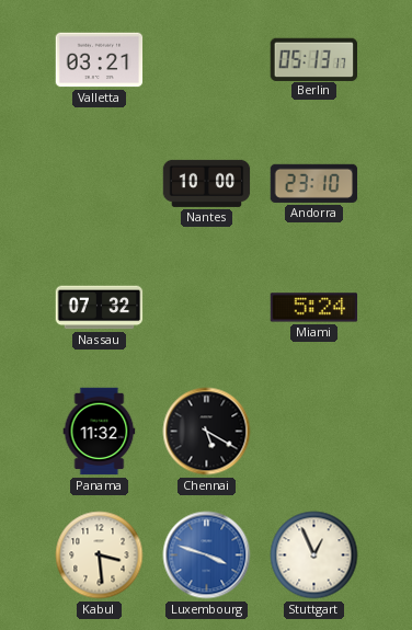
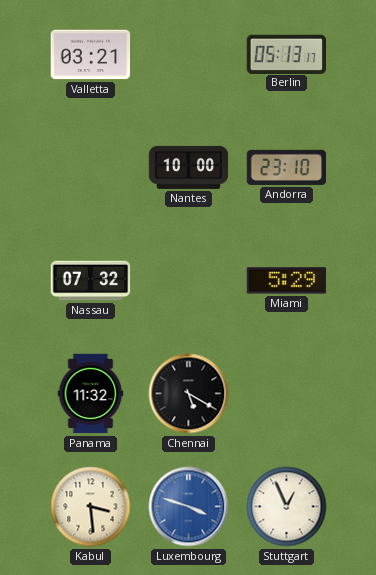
Miami: 5:24 -> 5:29
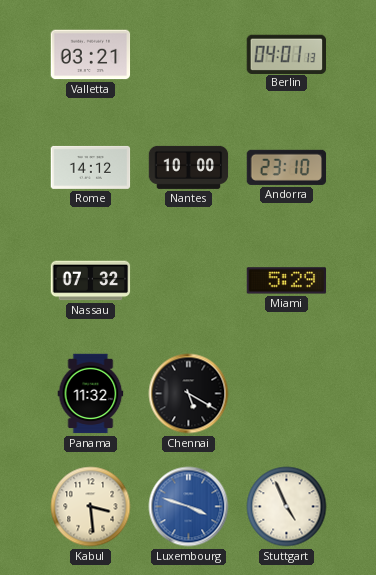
Berlin: 05:13 -> 04:01
Rome: none -> 14:12
Stuttgart: 12:56 -> 4:56
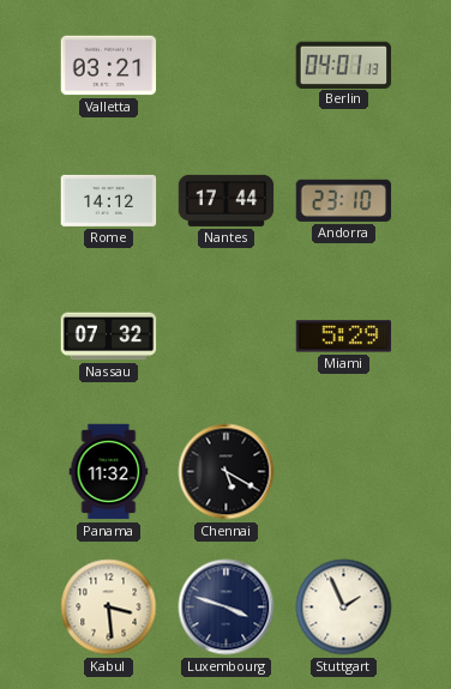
Nantes: 10:00 -> 17:44
Luxembourg dial: blue -> navy
Stuttgart: 4:56 -> 1:56
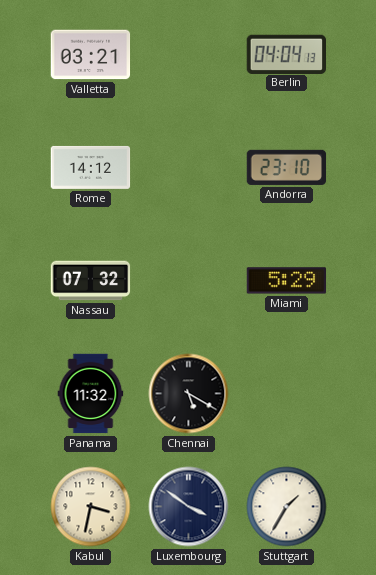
Berlin: 04:01 -> 04:04
Nantes: 17:44 -> none
Kabul: 3:29 -> 3:32
Luxembourg: 3:48 -> 3:51
Stuttgart: 1:56 -> 1:35
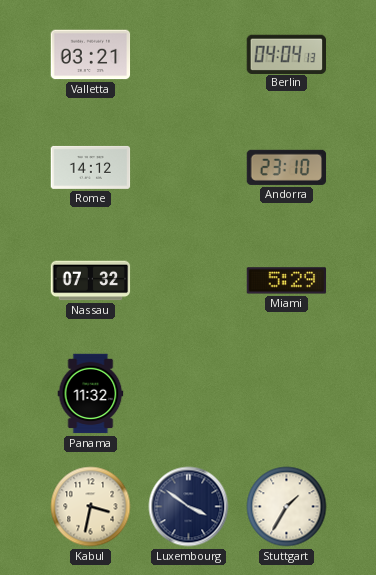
Chennai: 5:20 -> none
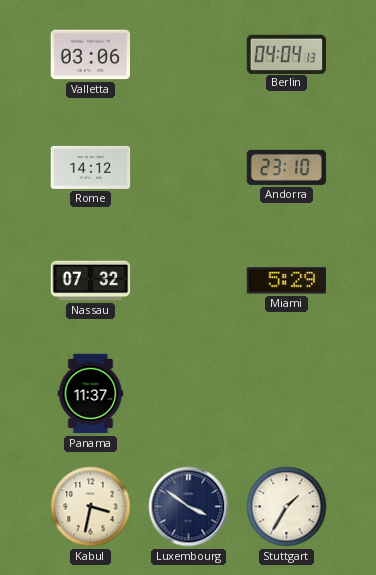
Valletta: 03:21 -> 03:06
Panama: 11:32 -> 11:37
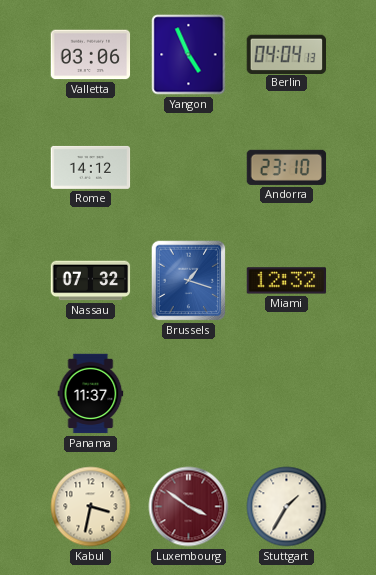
Yangon: none -> 4:56
Brussels: none -> 1:18
Miami: 5:29 -> 12:32
Luxembourg dial: navy -> burgundy
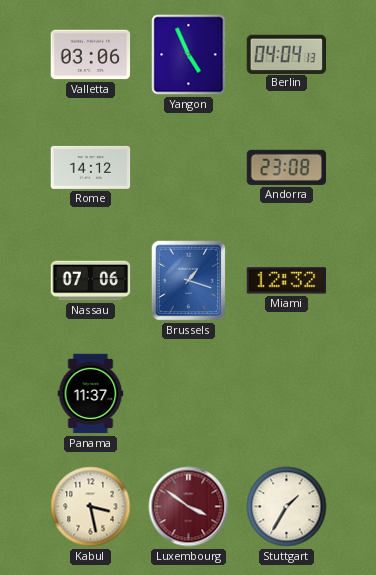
Andorra: 23:10 -> 23:08
Nassau: 07:32 -> 07:06
Kabul: 3:32 -> 3:28
